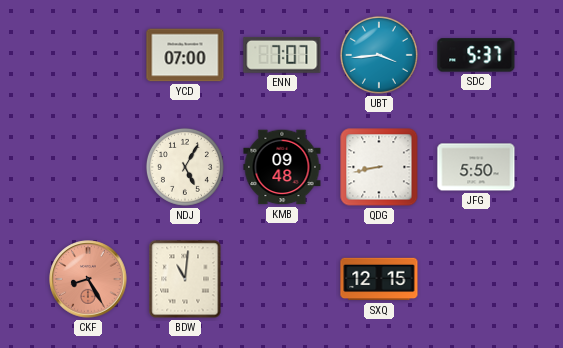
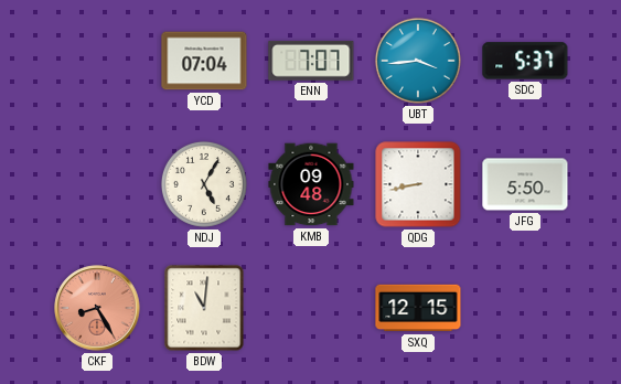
YCD: 07:00 -> 07:04
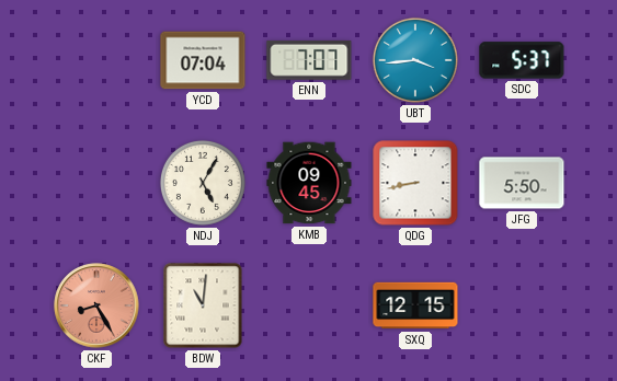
KMB: 09:48 -> 09:45
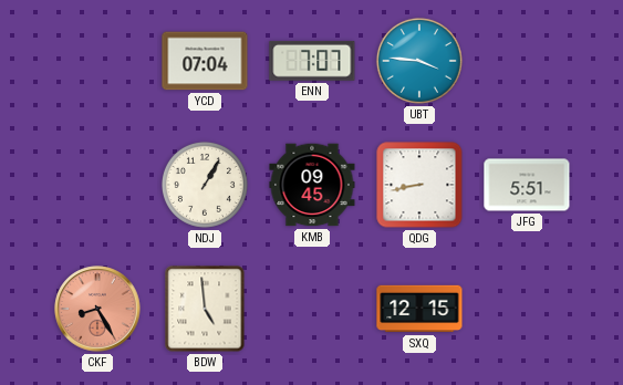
UBT: 3:44 -> 3:46
SDC: 5:37 -> none
NDJ: 5:05 -> 1:05
JFG: 5:50 -> 5:51
BDW: 11:01 -> 4:59
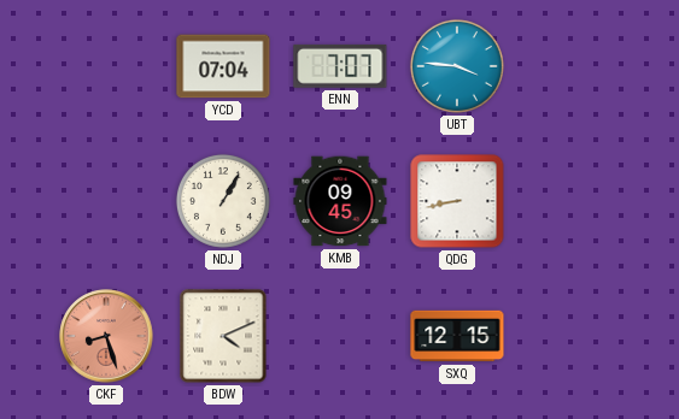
JFG: 5:51 -> none
CKF: 8:25 -> 8:27
BDW: 4:59 -> 4:11
